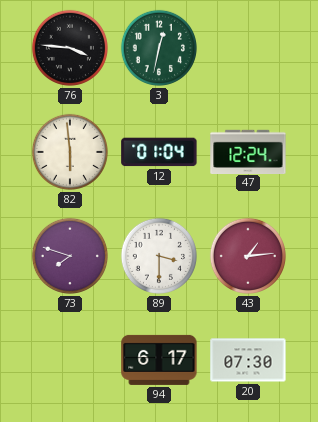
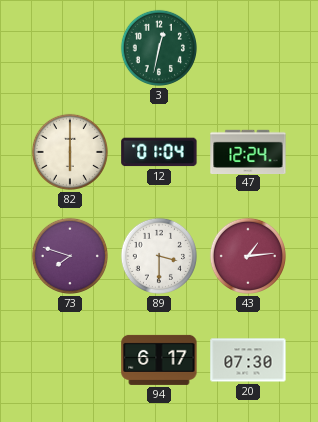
76: 3:46 -> none
82: 5:59 -> 6:00
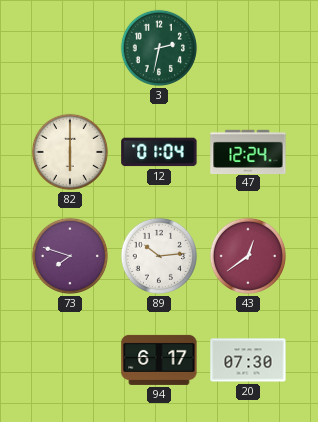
3: 12:32 -> 2:32
89: 3:30 -> 10:14
43: 1:14 -> 12:39
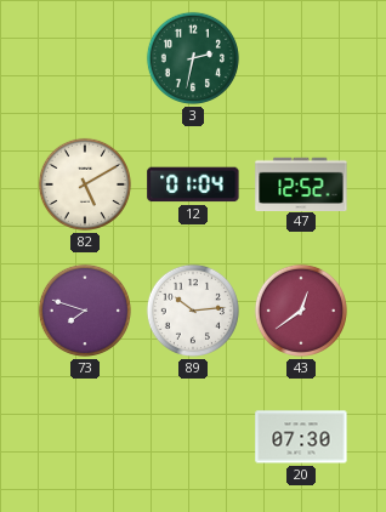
82: 6:00 -> 5:10
47: 12:24 -> 12:52
94: 6:17 -> none
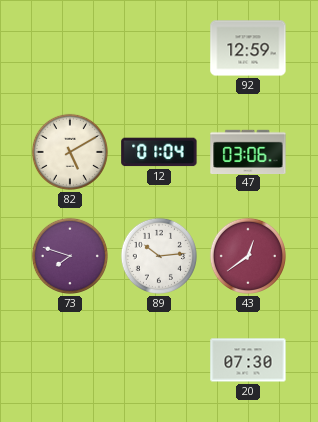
3: 2:32 -> none
92: none -> 12:59
47: 12:52 -> 03:06
